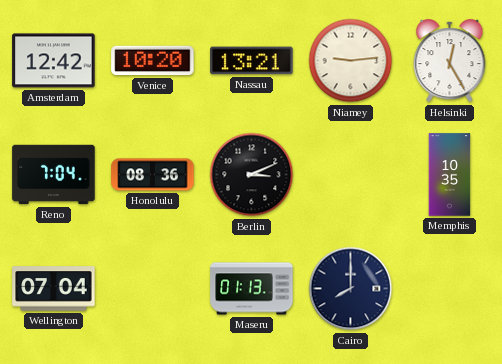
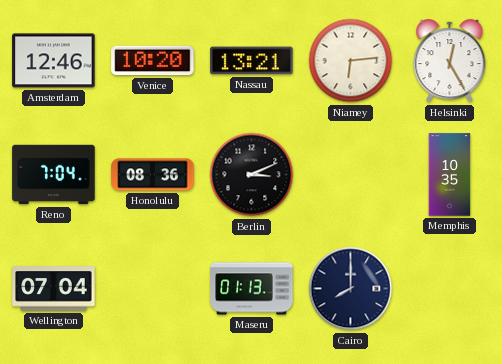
Amsterdam: 12:42 -> 12:46
Niamey: 9:14 -> 6:14
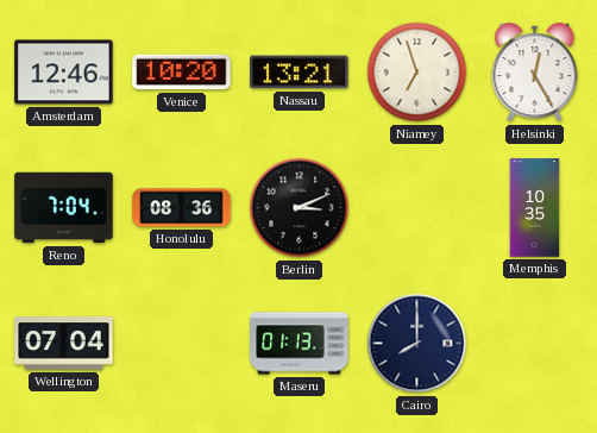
Niamey: 6:14 -> 6:57
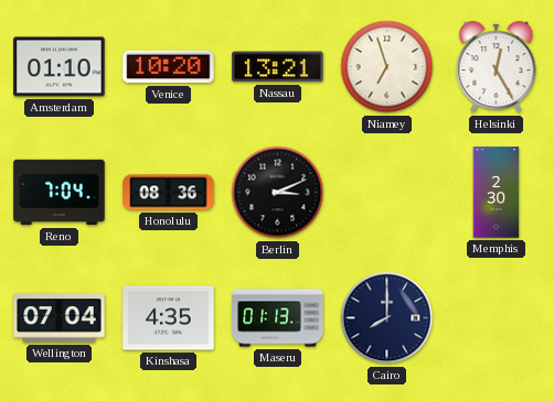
Amsterdam: 12:46 -> 01:10
Memphis: 10:35 -> 2:30
Kinshasa: none -> 4:35
